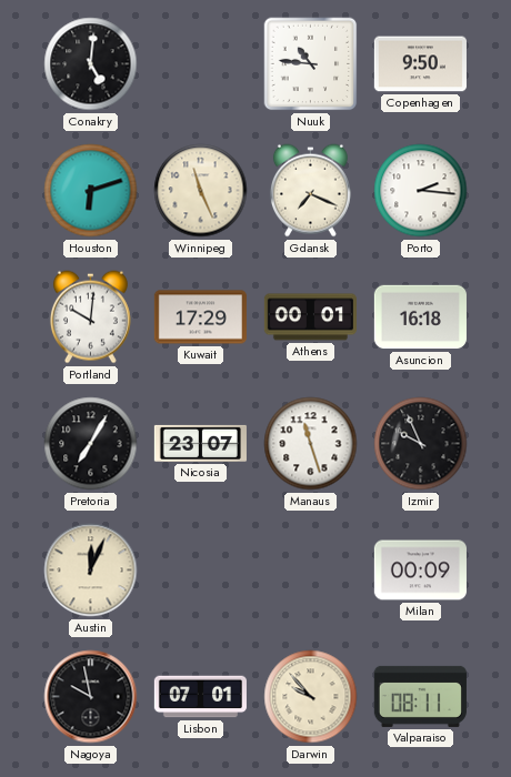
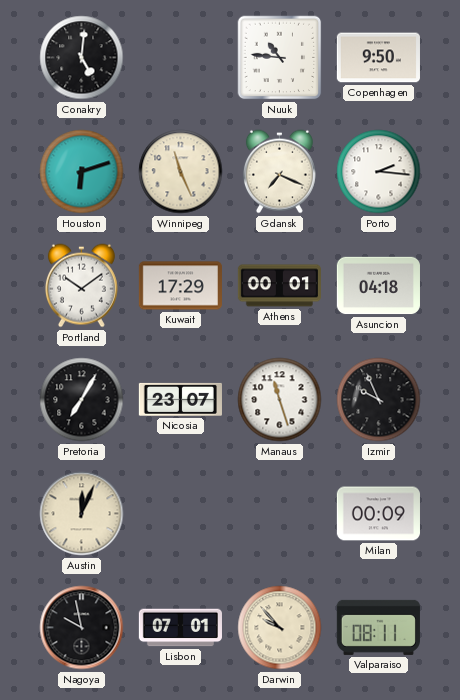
Portland: 10:01 -> 10:09
Asuncion: 16:18 -> 04:18
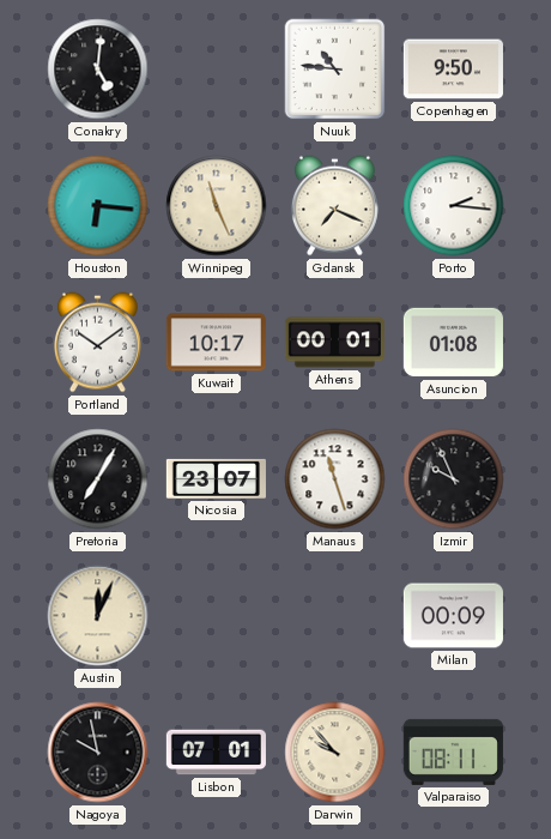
Houston: 6:12 -> 6:16
Kuwait: 17:29 -> 10:17
Asuncion: 04:18 -> 01:08
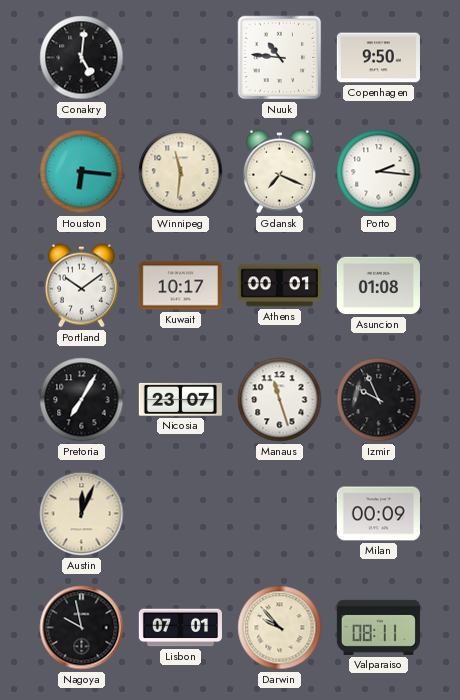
Winnipeg: 11:26 -> 11:31
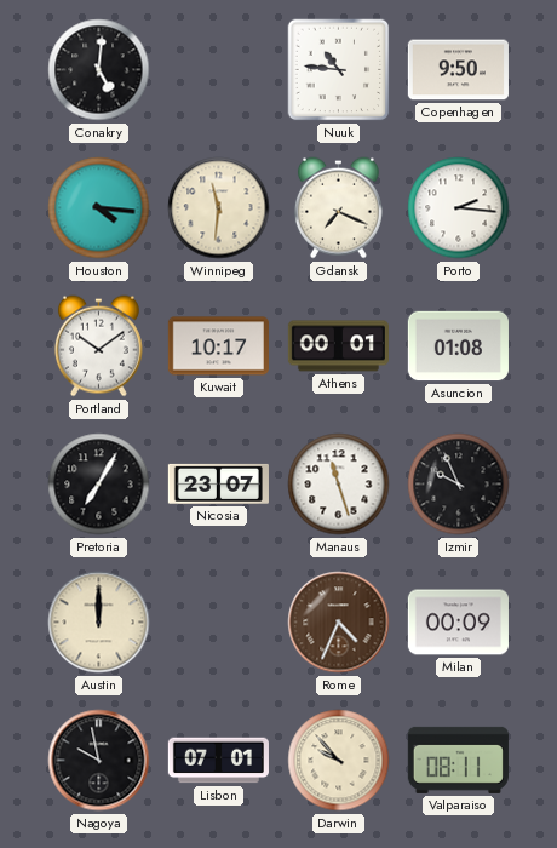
Houston: 6:16 -> 4:16
Austin: 12:04 -> 12:00
Rome: none -> 4:34
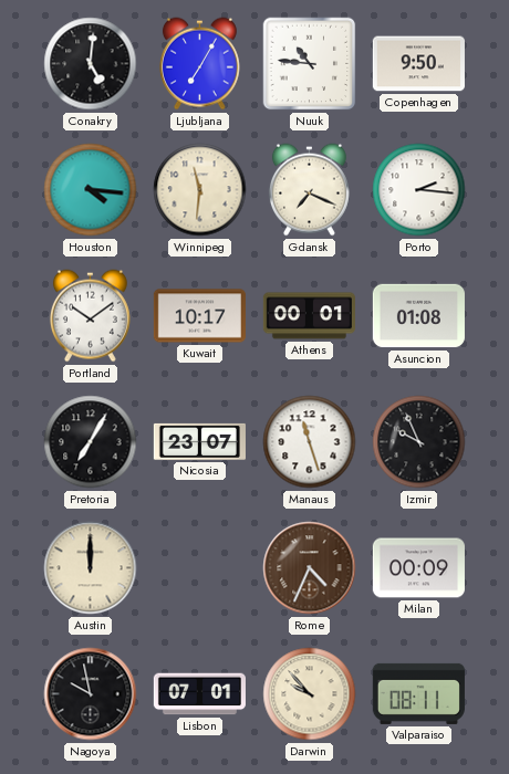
Ljubljana: none -> 7:05
